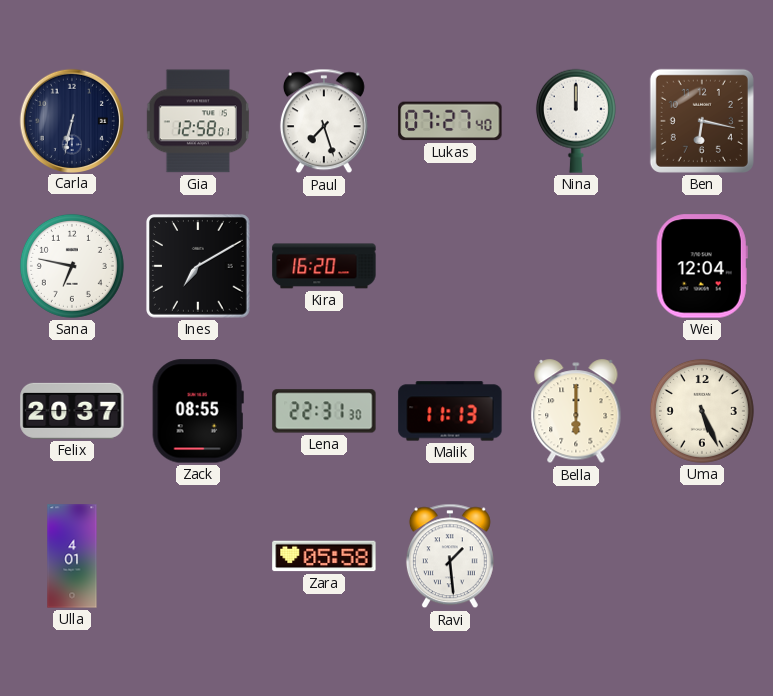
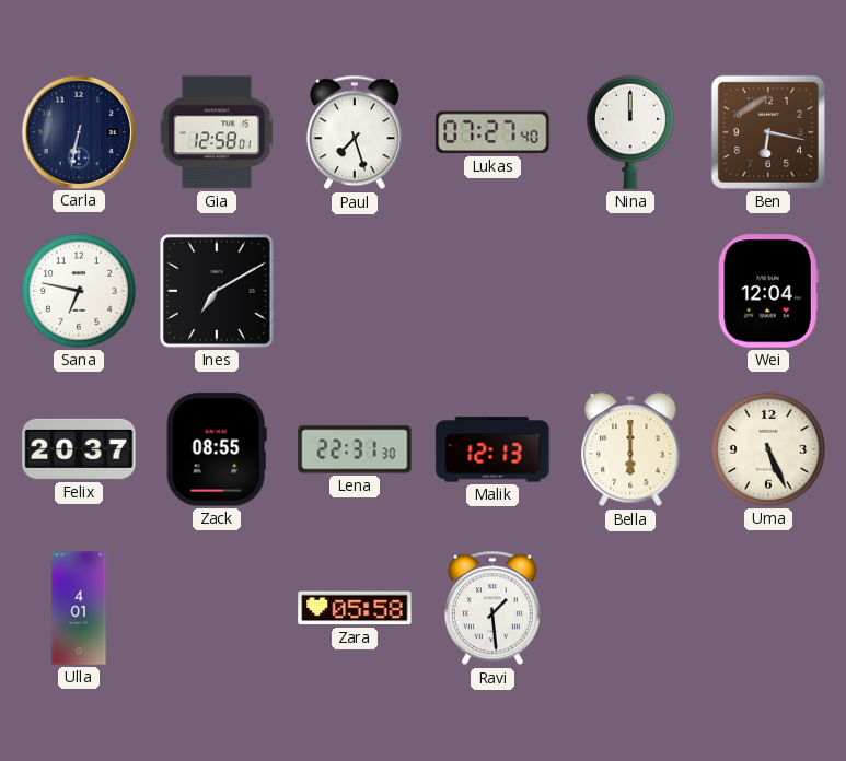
Kira: 16:20 -> none
Malik: 11:13 -> 12:13
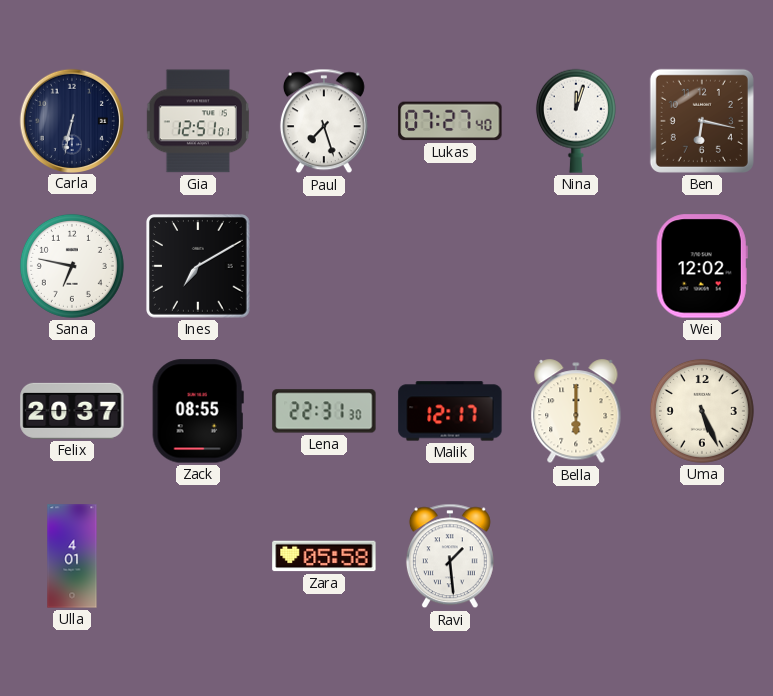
Gia: 12:58 -> 12:51
Nina: 12:00 -> 12:03
Wei: 12:04 -> 12:02
Malik: 12:13 -> 12:17
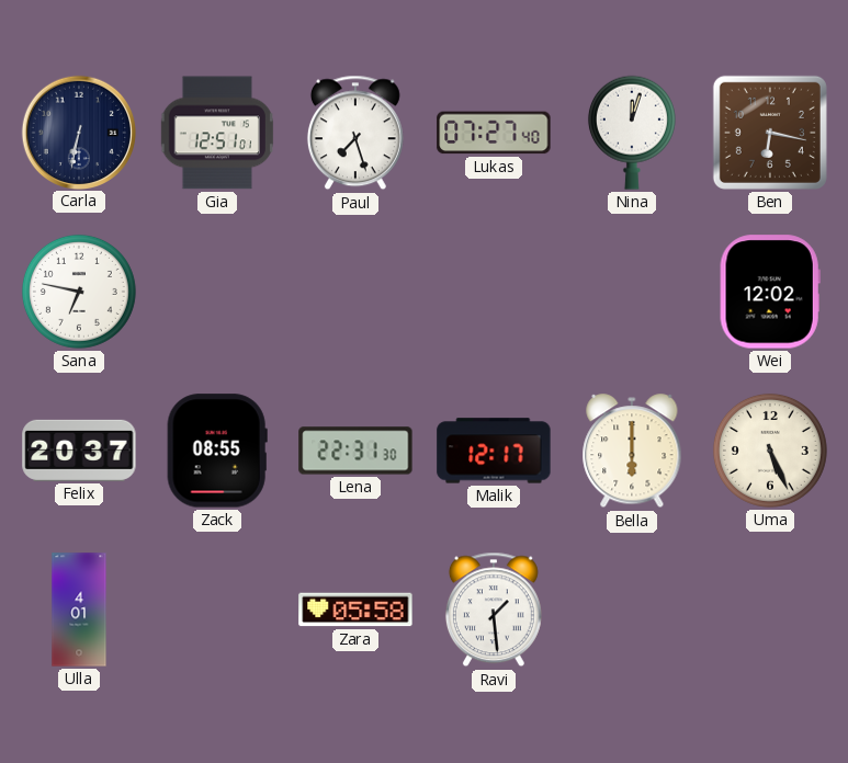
Ines: 7:10 -> none
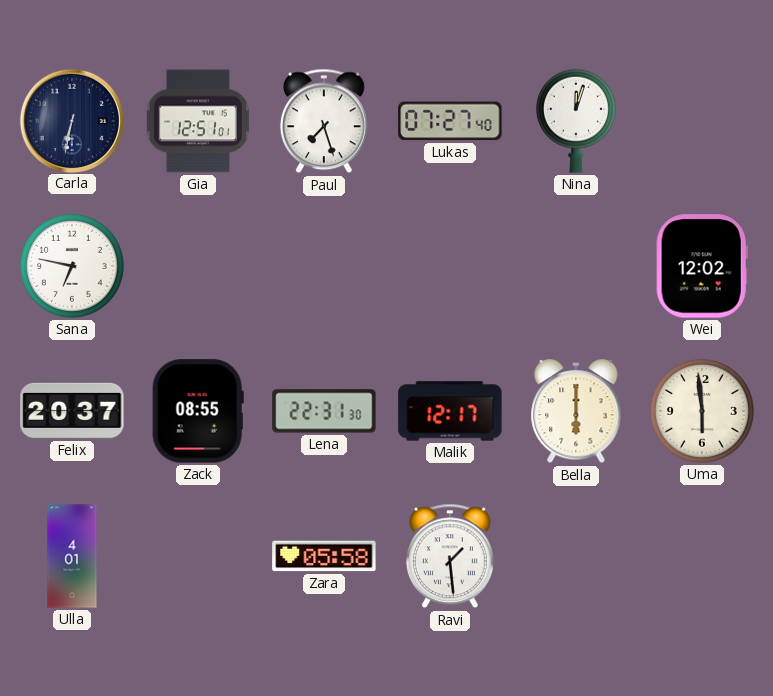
Ben: 6:17 -> none
Uma: 5:26 -> 5:59
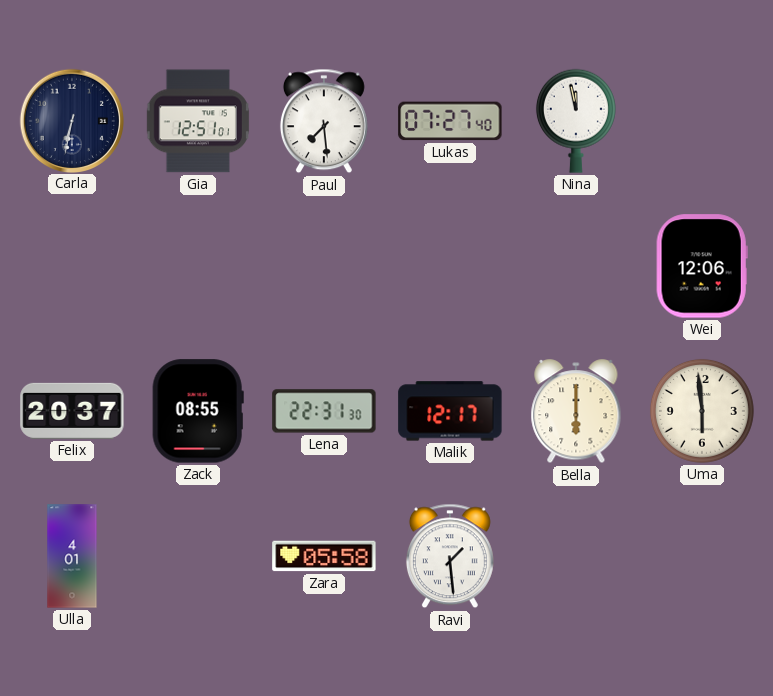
Paul: 7:27 -> 7:29
Nina: 12:03 -> 11:58
Sana: 6:47 -> none
Wei: 12:02 -> 12:06
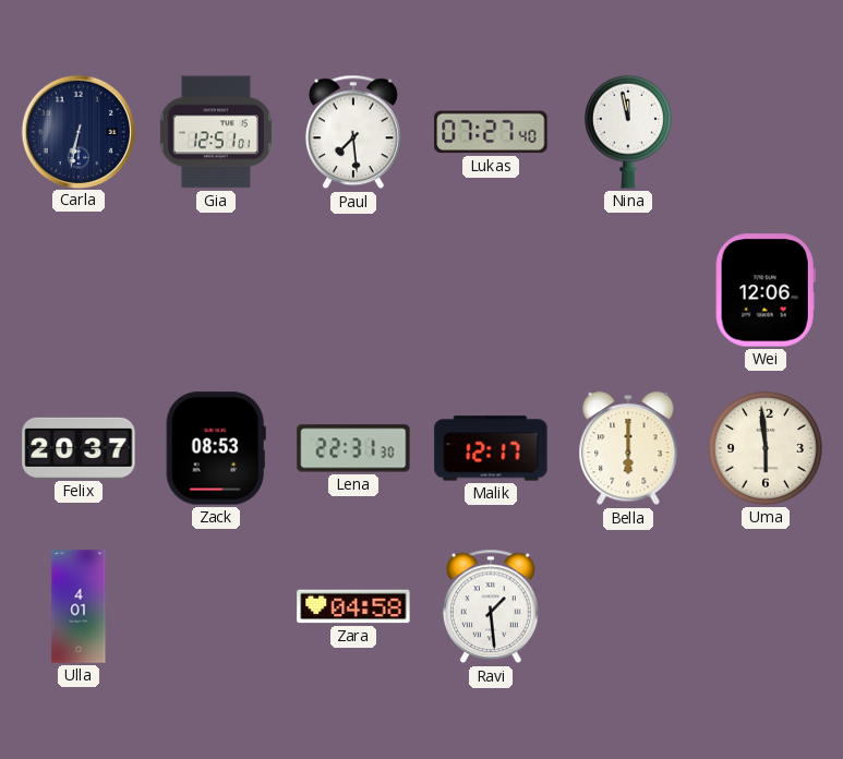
Zack: 08:55 -> 08:53
Zara: 05:58 -> 04:58
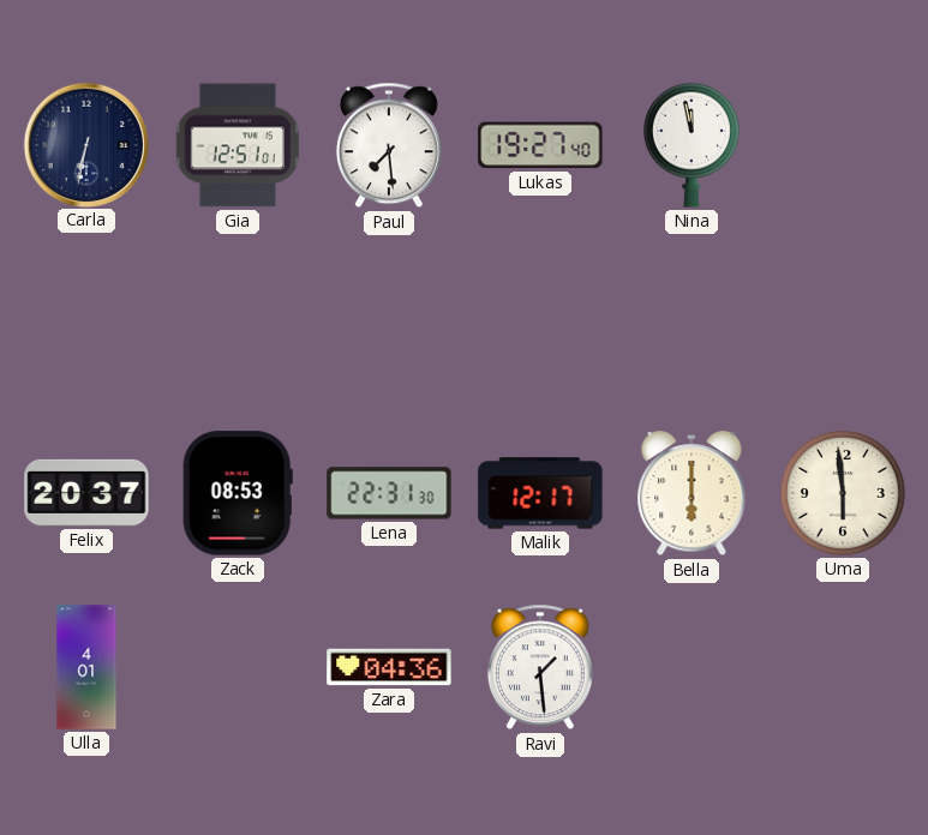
Lukas: 07:27 -> 19:27
Wei: 12:06 -> none
Zara: 04:58 -> 04:36
